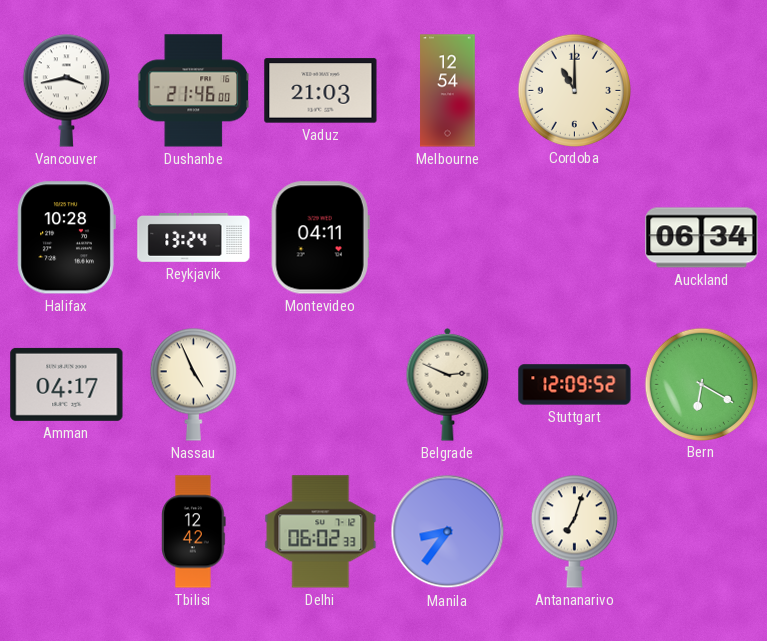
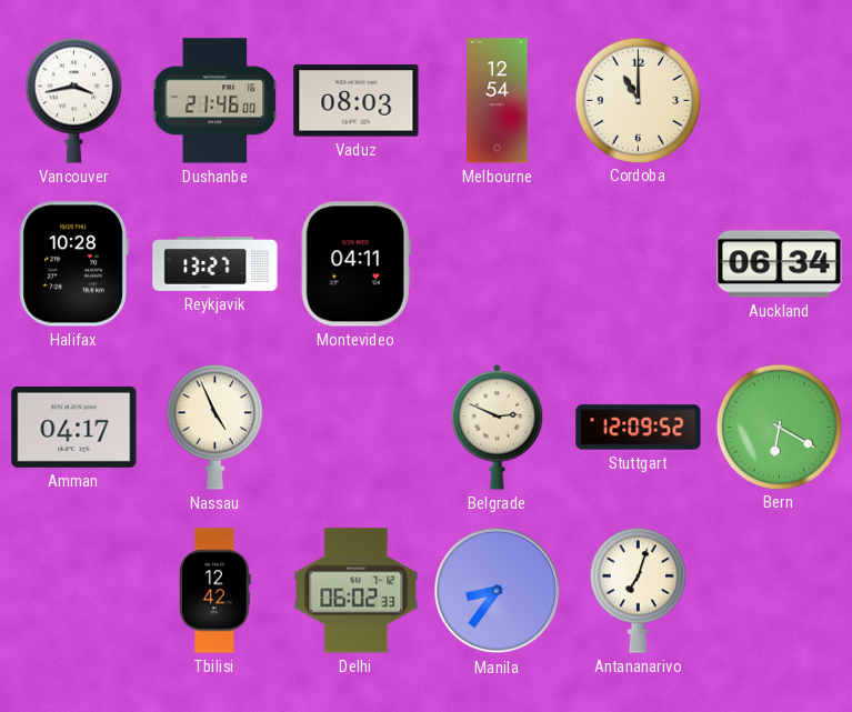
Vaduz: 21:03 -> 08:03
Reykjavik: 13:24 -> 13:27
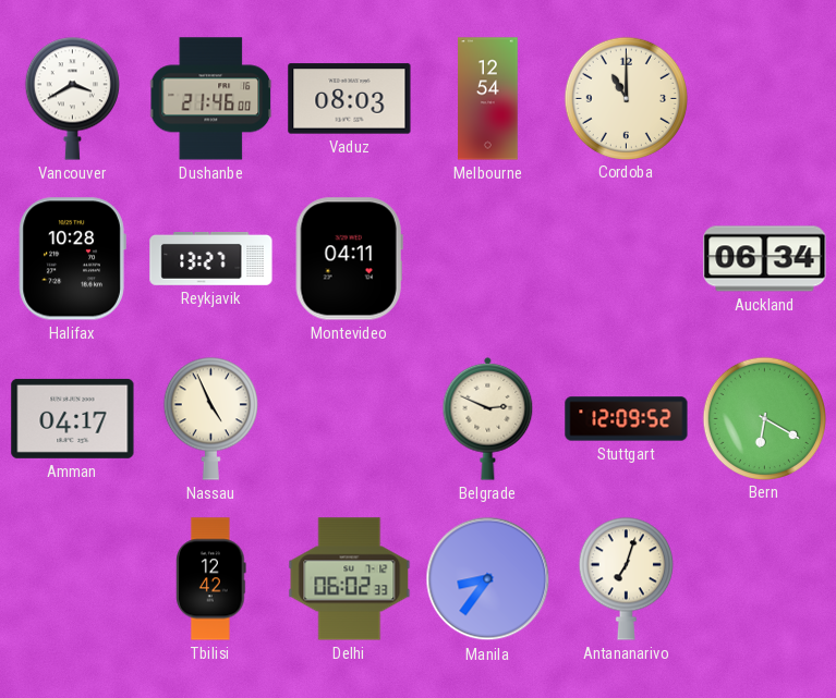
Vancouver: 3:43 -> 3:40
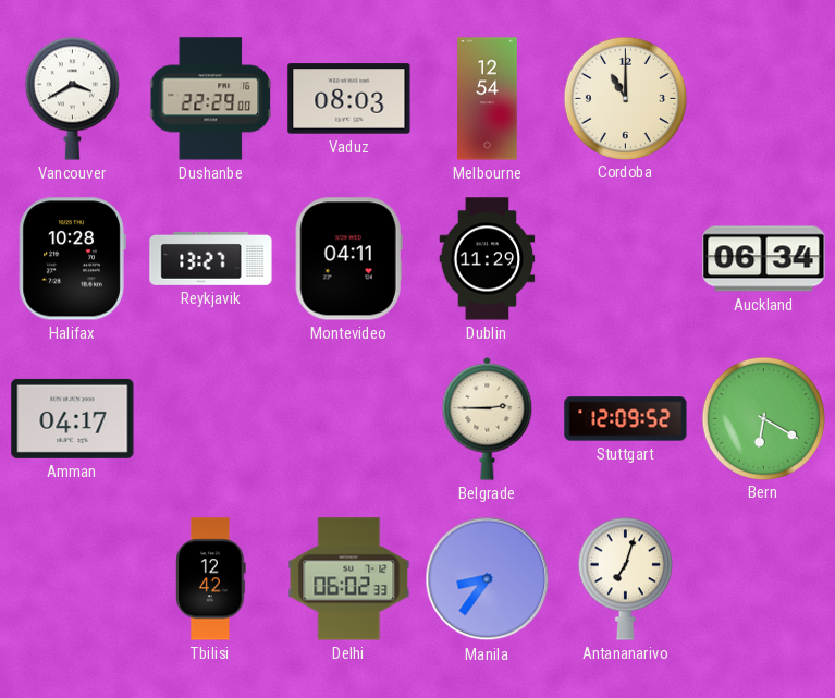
Dushanbe: 21:46 -> 22:29
Dublin: none -> 11:29
Nassau: 4:56 -> none
Belgrade: 2:49 -> 2:45
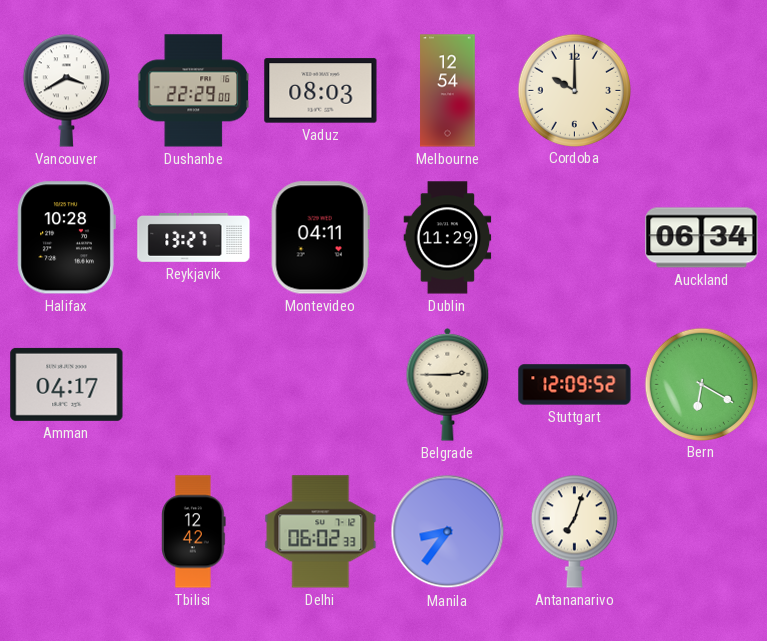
Cordoba: 11:00 -> 10:00
